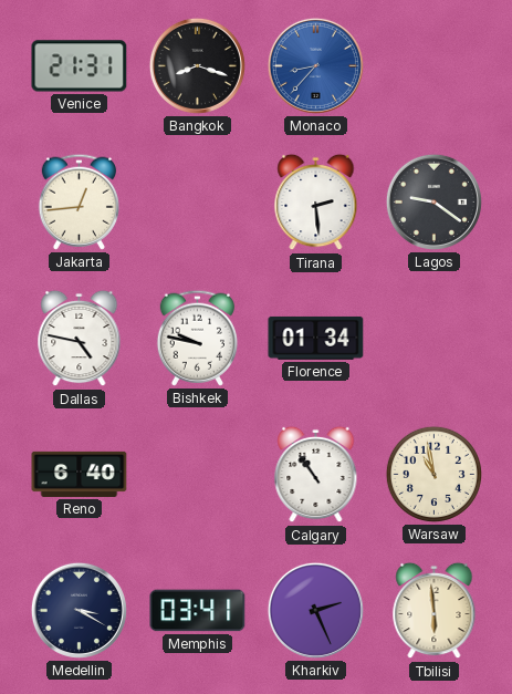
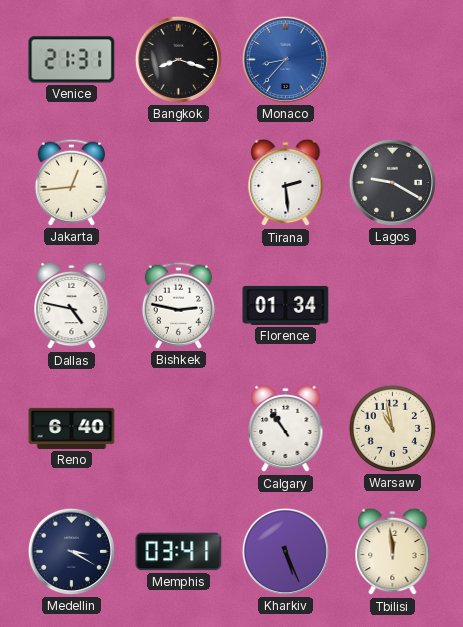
Lagos: 9:21 -> 9:20
Bishkek: 9:47 -> 2:47
Kharkiv: 2:26 -> 5:26
Tbilisi: 5:59 -> 11:59
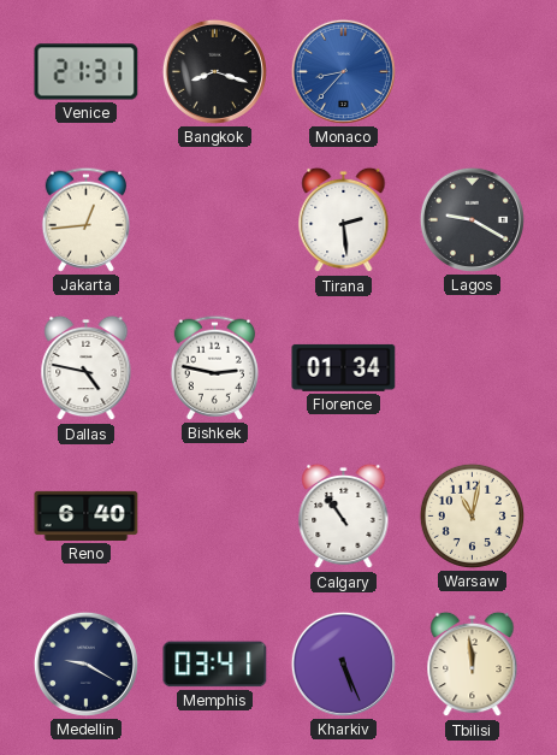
Warsaw: 10:58 -> 11:02
Medellin: 3:20 -> 9:20
